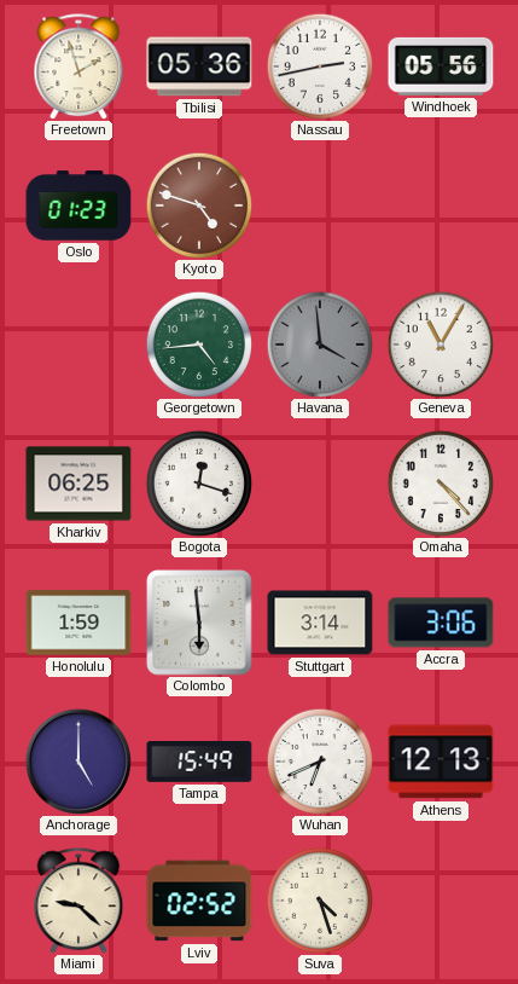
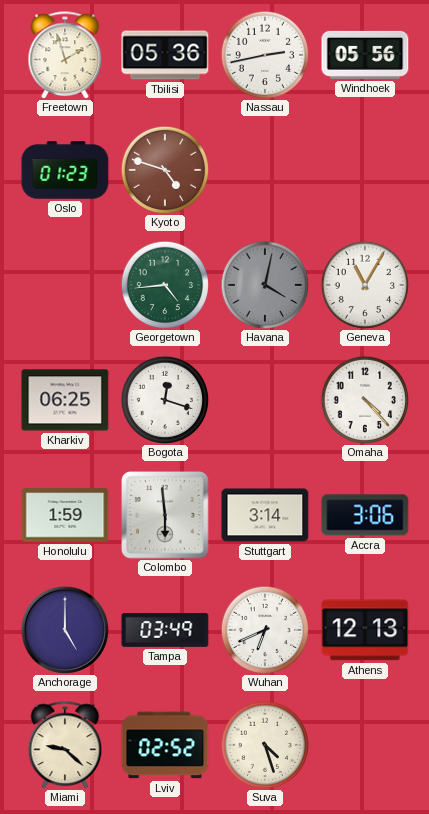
Havana: 3:59 -> 4:02
Tampa: 15:49 -> 03:49
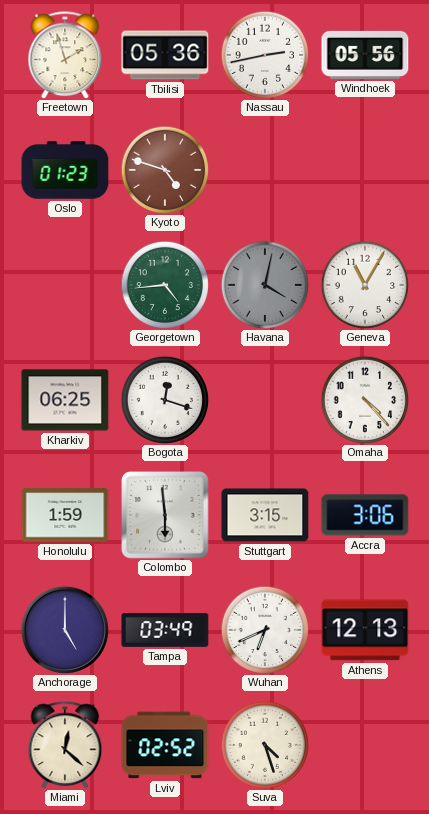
Stuttgart: 3:14 -> 3:15
Miami: 9:22 -> 12:22
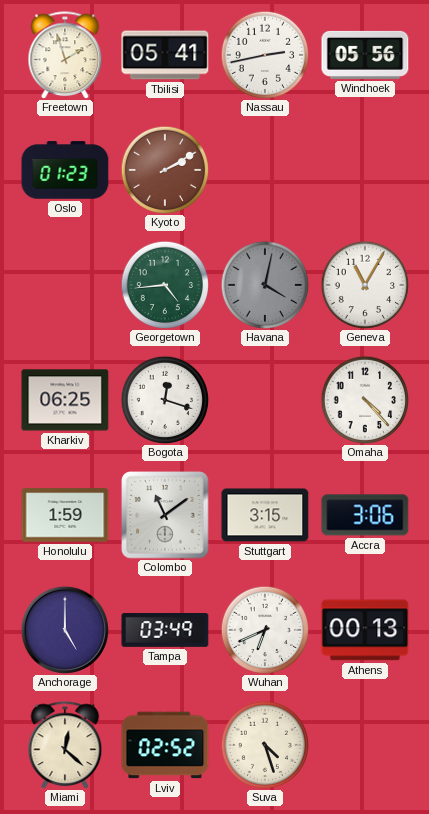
Tbilisi: 05:36 -> 05:41
Kyoto: 4:48 -> 2:10
Colombo: 5:59 -> 11:09
Athens: 12:13 -> 00:13
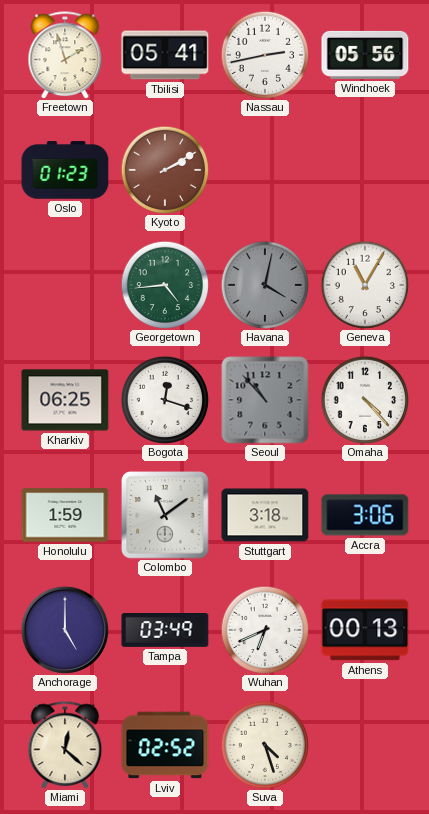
Seoul: none -> 10:53
Stuttgart: 3:15 -> 3:18
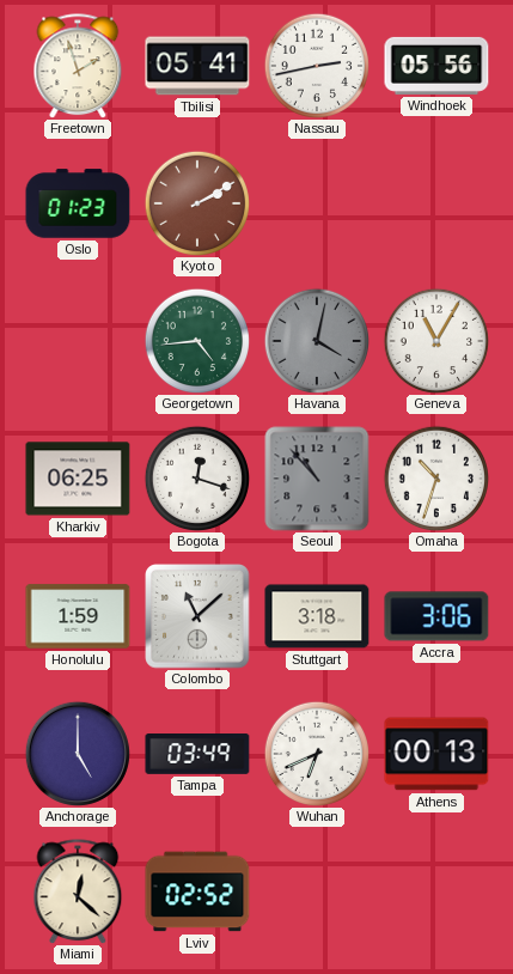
Omaha: 4:23 -> 10:33
Colombo: 11:09 -> 11:08
Suva: 4:27 -> none
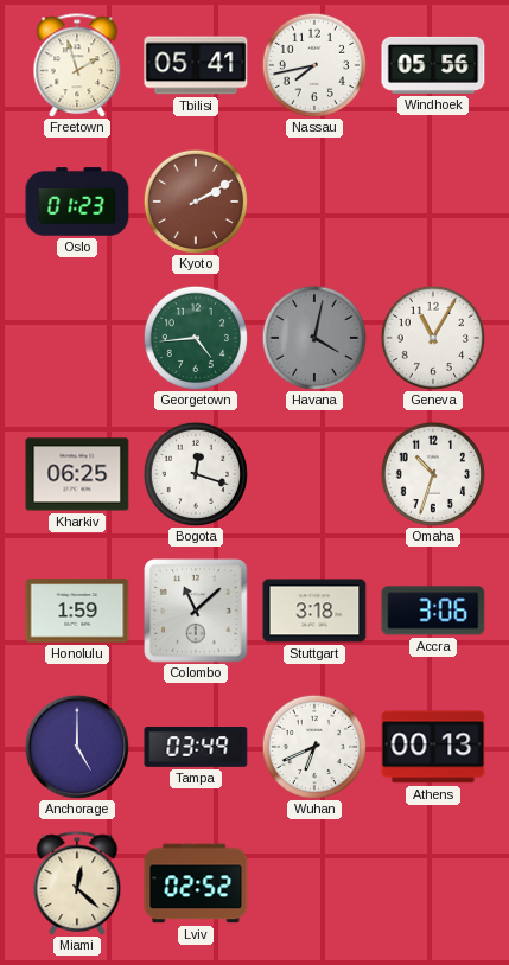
Nassau: 2:43 -> 7:43
Seoul: 10:53 -> none
